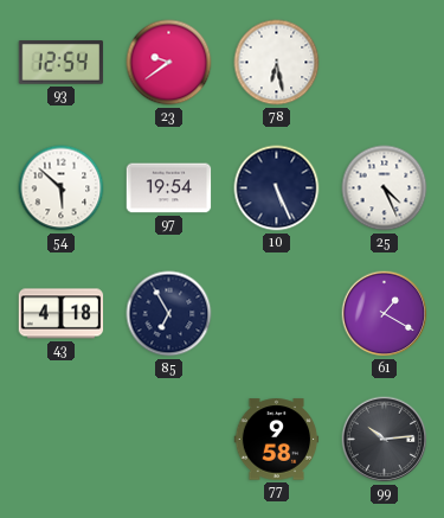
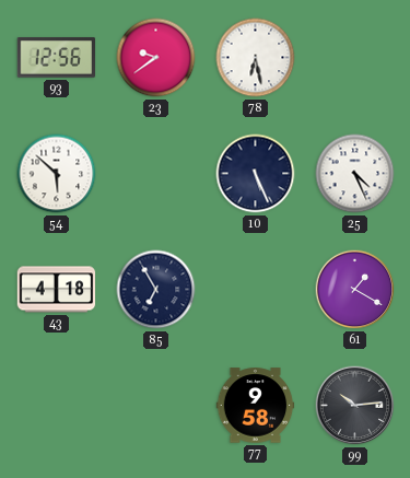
93: 12:54 -> 12:56
97: 19:54 -> none
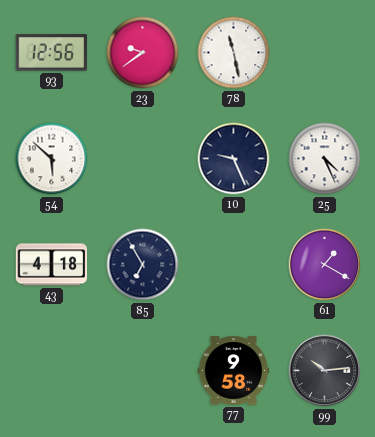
78: 6:28 -> 11:28
10: 5:26 -> 9:26
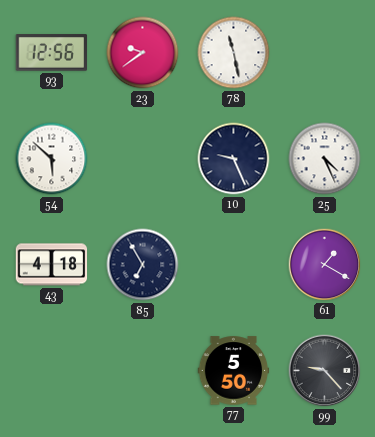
77: 9:58 -> 5:50
99: 10:14 -> 9:23
